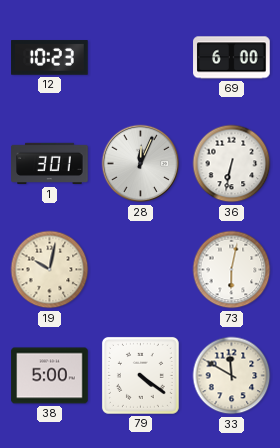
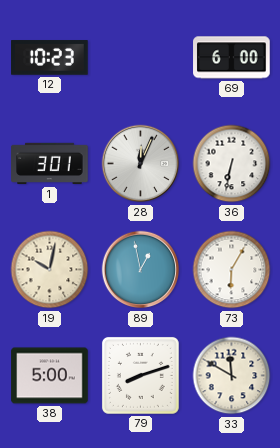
89: none -> 12:58
73: 6:02 -> 6:05
79: 4:21 -> 8:12
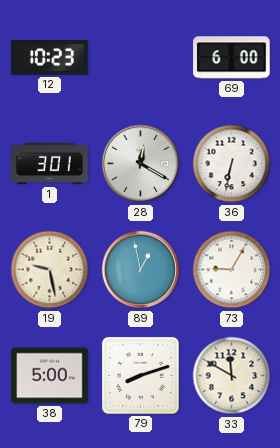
28: 12:04 -> 12:20
19: 10:02 -> 9:28
73: 6:05 -> 9:05
